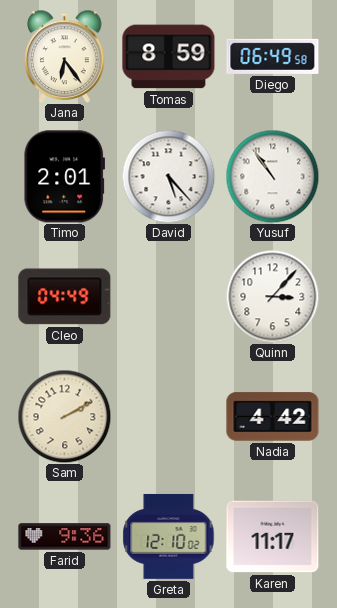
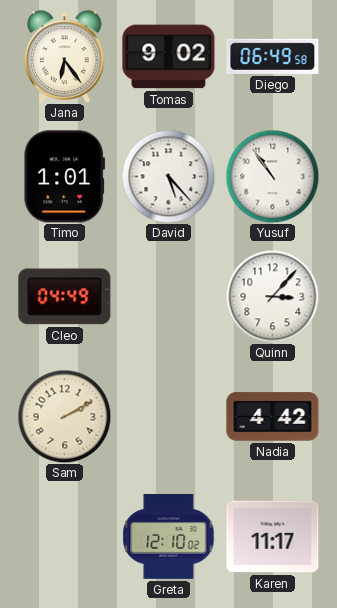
Tomas: 8:59 -> 9:02
Timo: 2:01 -> 1:01
Farid: 9:36 -> none
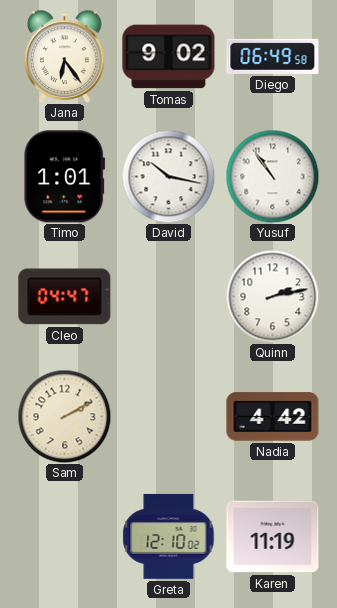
David: 5:23 -> 10:17
Cleo: 04:49 -> 04:47
Quinn: 3:07 -> 2:13
Karen: 11:17 -> 11:19
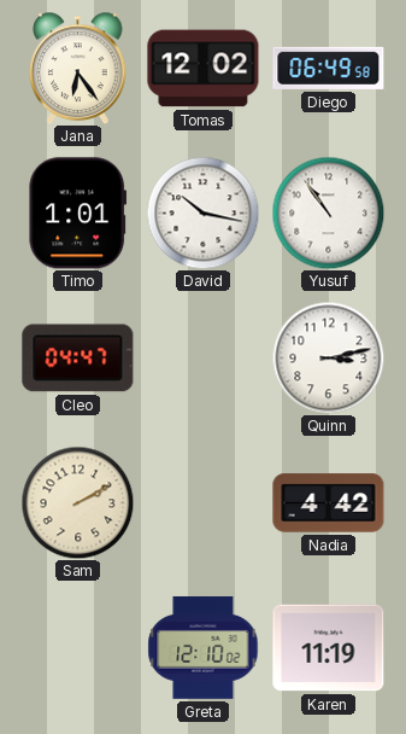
Tomas: 9:02 -> 12:02
Quinn: 2:13 -> 3:13
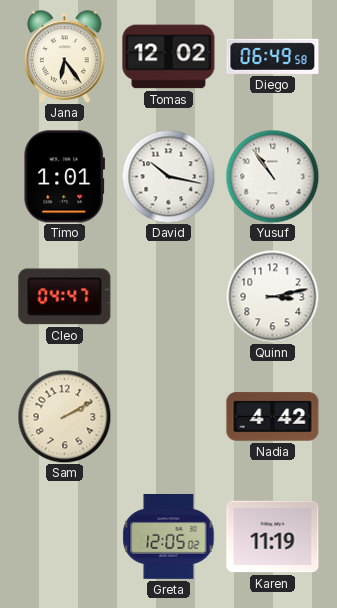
Greta: 12:10 -> 12:05
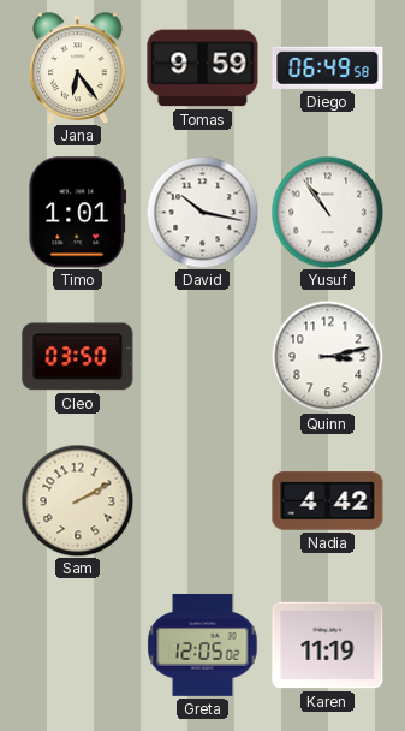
Tomas: 12:02 -> 9:59
Cleo: 04:47 -> 03:50
